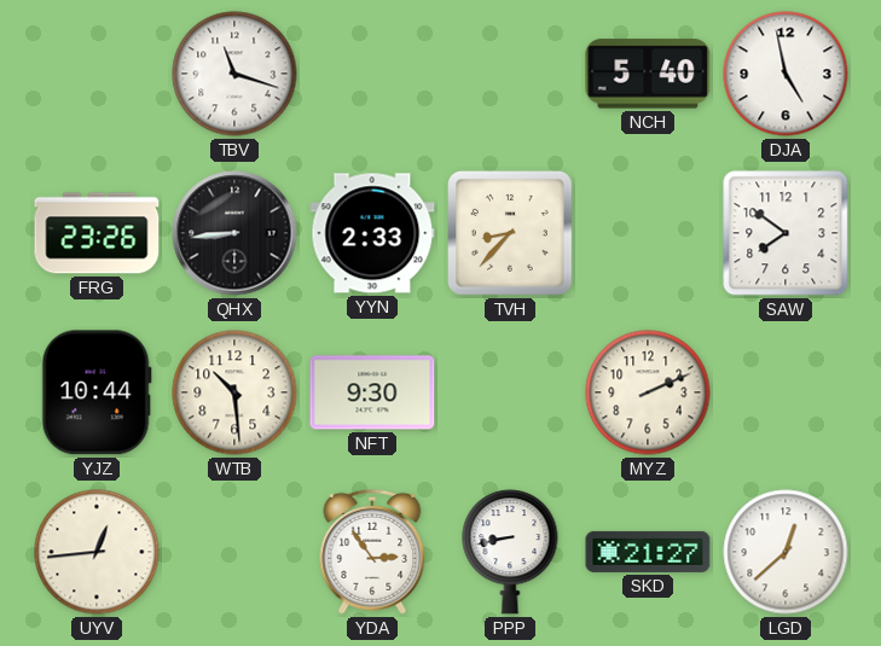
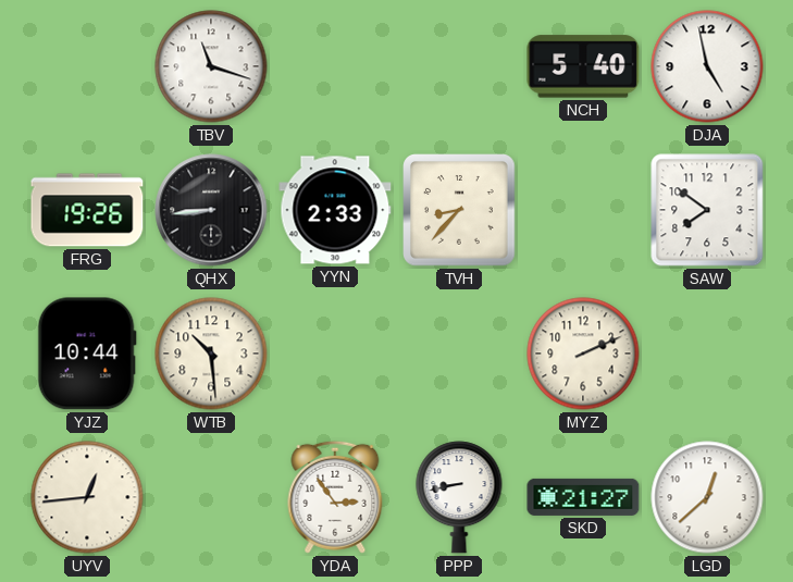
FRG: 23:26 -> 19:26
NFT: 9:30 -> none
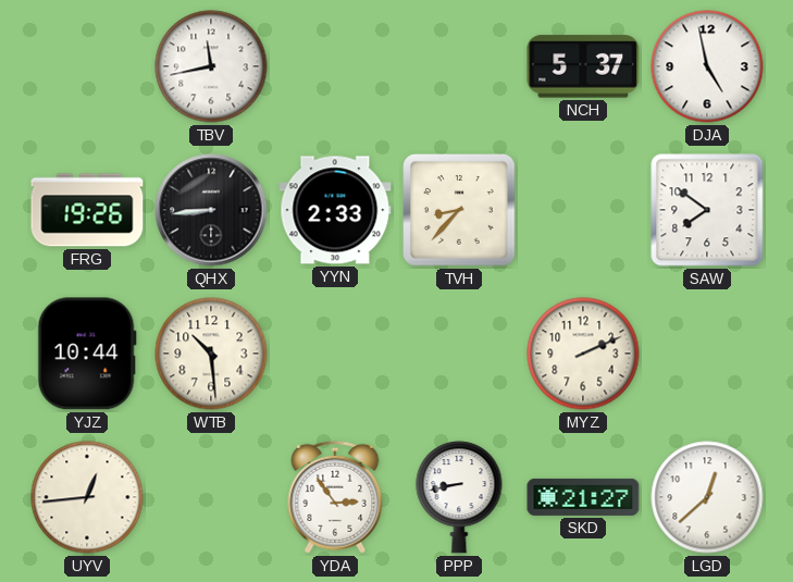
TBV: 11:18 -> 11:43
NCH: 5:40 -> 5:37
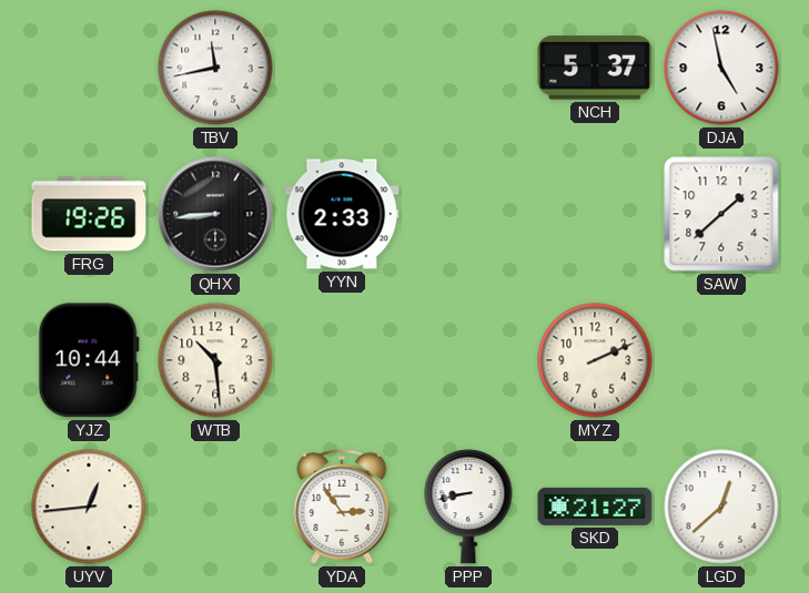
TVH: 8:37 -> none
SAW: 7:51 -> 1:38
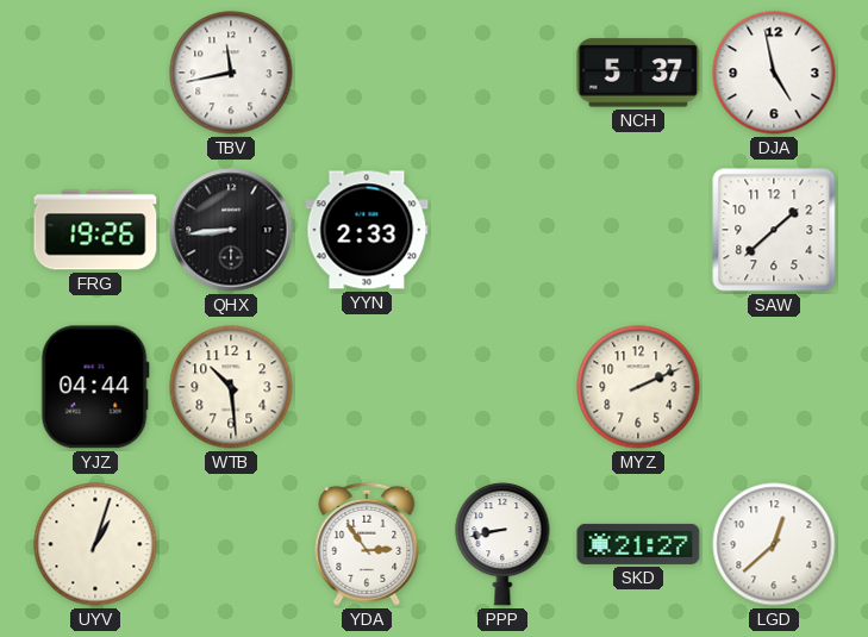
YJZ: 10:44 -> 04:44
UYV: 12:44 -> 1:03
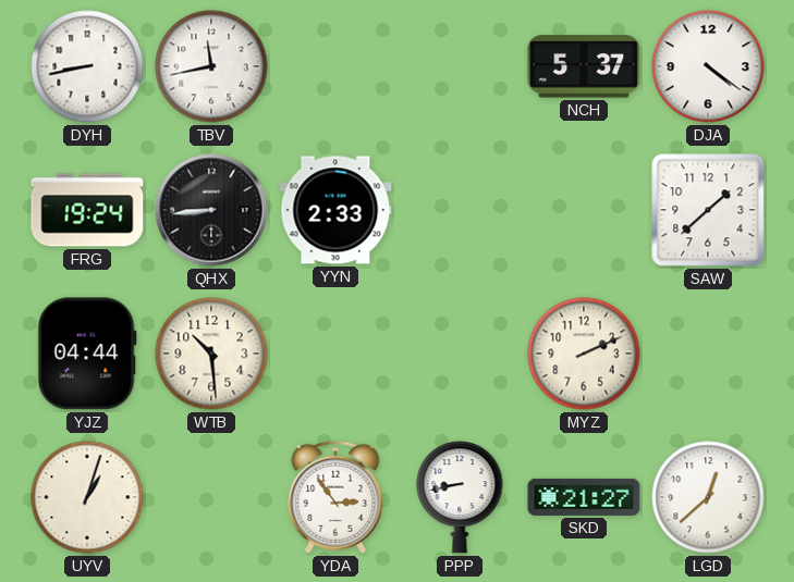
DYH: none -> 8:43
DJA: 4:58 -> 4:21
FRG: 19:26 -> 19:24
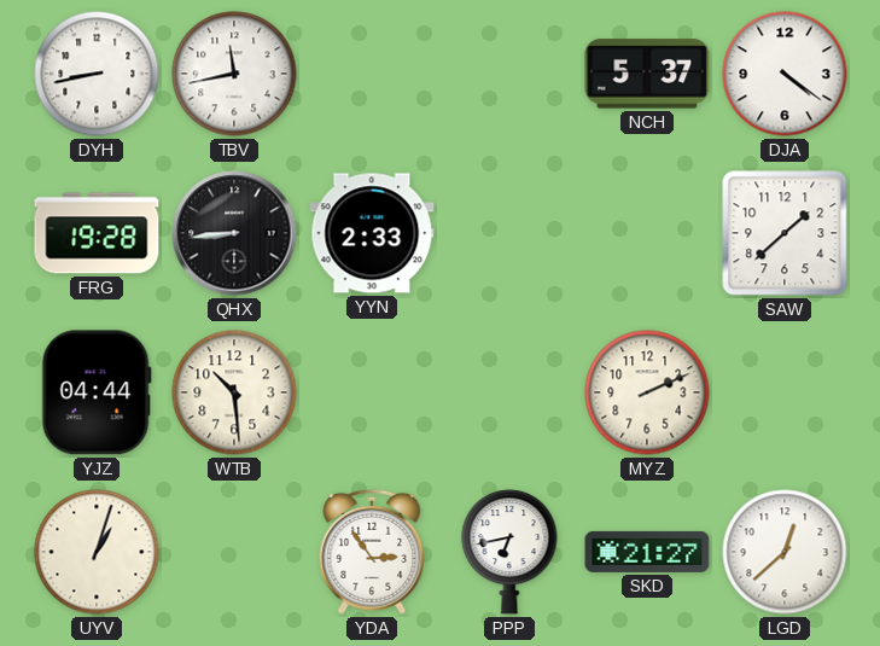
FRG: 19:24 -> 19:28
PPP: 8:43 -> 6:43
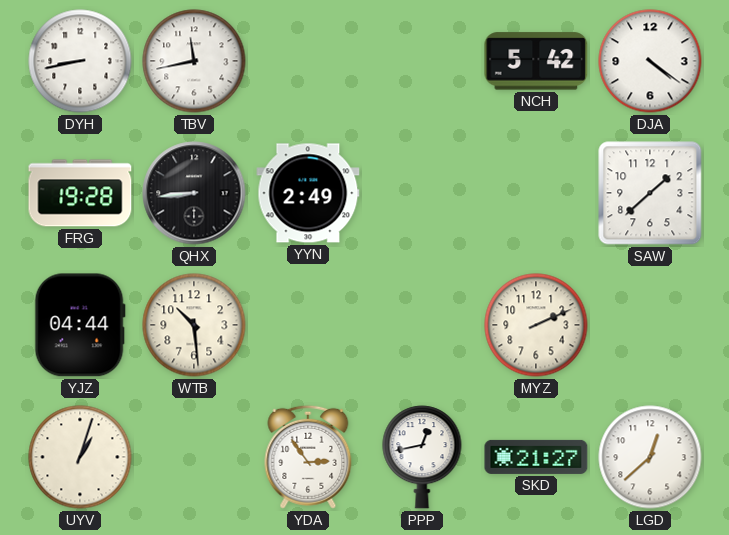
NCH: 5:37 -> 5:42
YYN: 2:33 -> 2:49
PPP: 6:43 -> 12:43
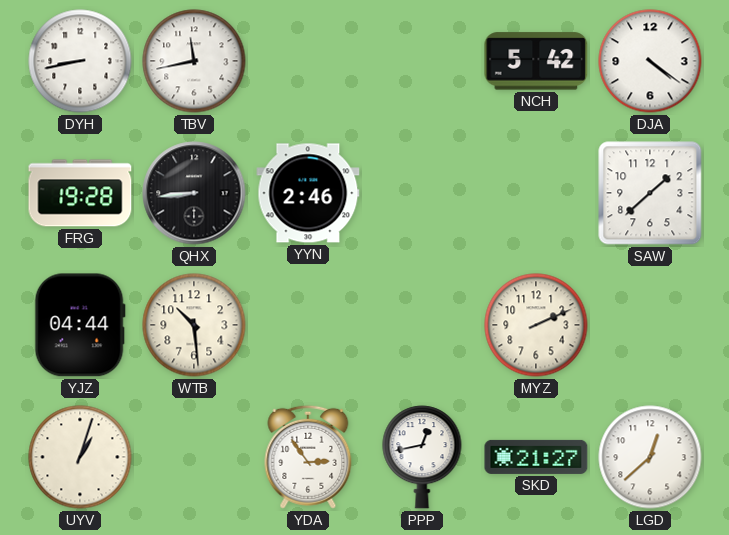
YYN: 2:49 -> 2:46
